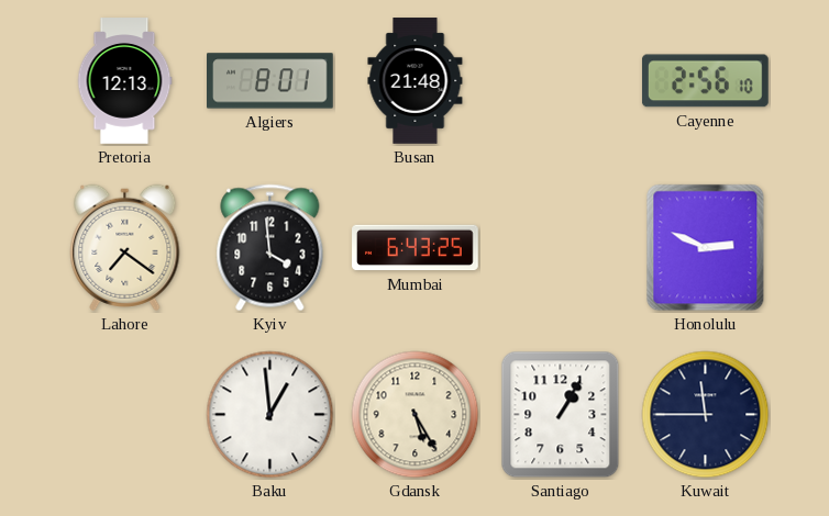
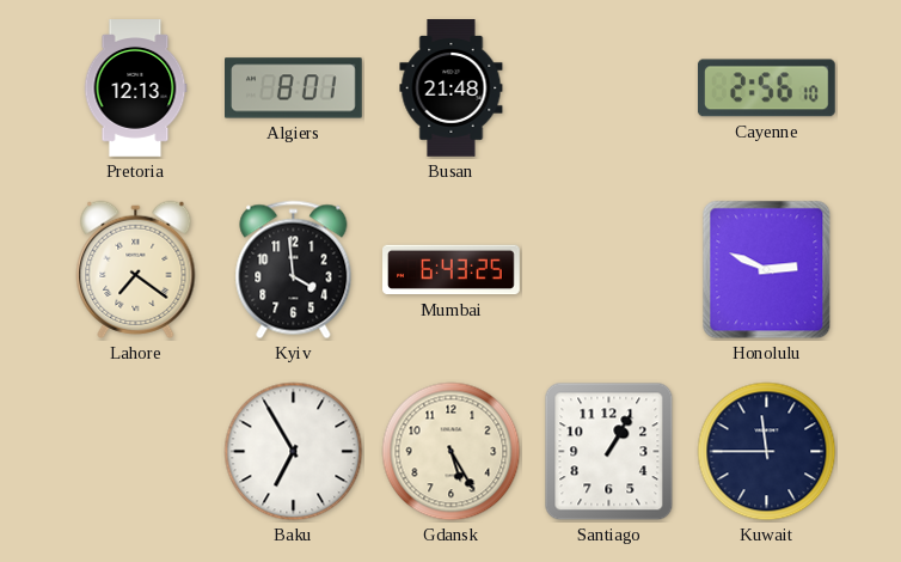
Baku: 12:59 -> 6:55
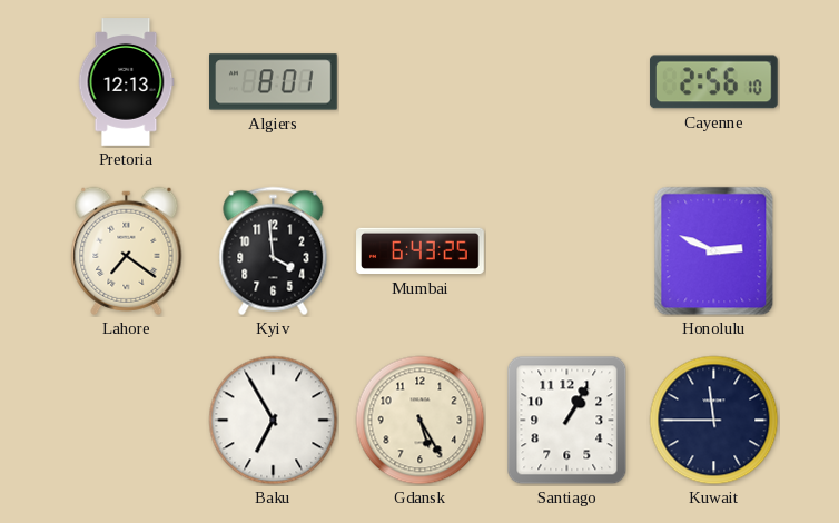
Busan: 21:48 -> none
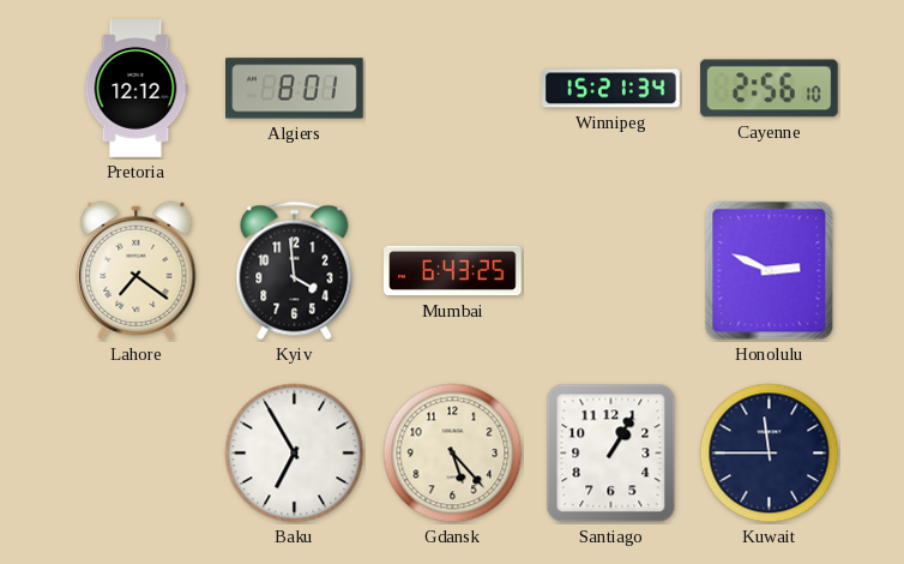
Pretoria: 12:13 -> 12:12
Winnipeg: none -> 15:21
Gdansk: 5:25 -> 5:23
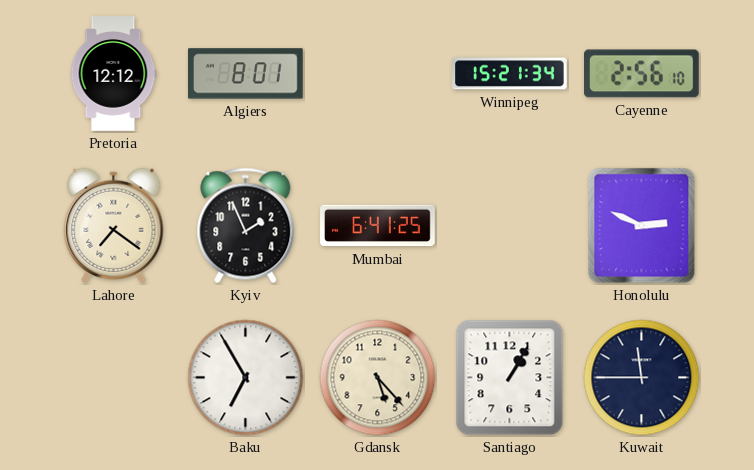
Kyiv: 3:59 -> 1:56
Mumbai: 6:43 -> 6:41
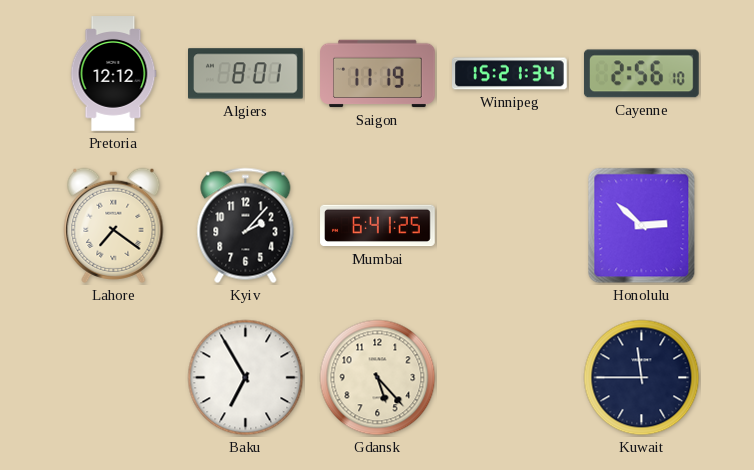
Saigon: none -> 11:19
Kyiv: 1:56 -> 2:07
Honolulu: 2:49 -> 2:52
Santiago: 1:05 -> none
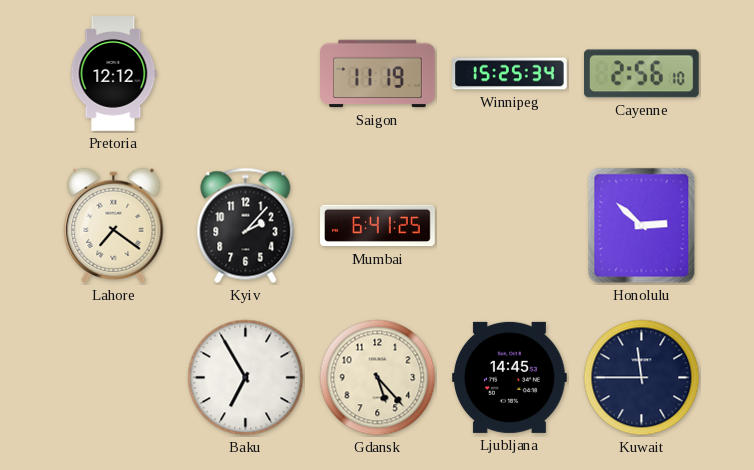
Algiers: 8:01 -> none
Winnipeg: 15:21 -> 15:25
Ljubljana: none -> 14:45
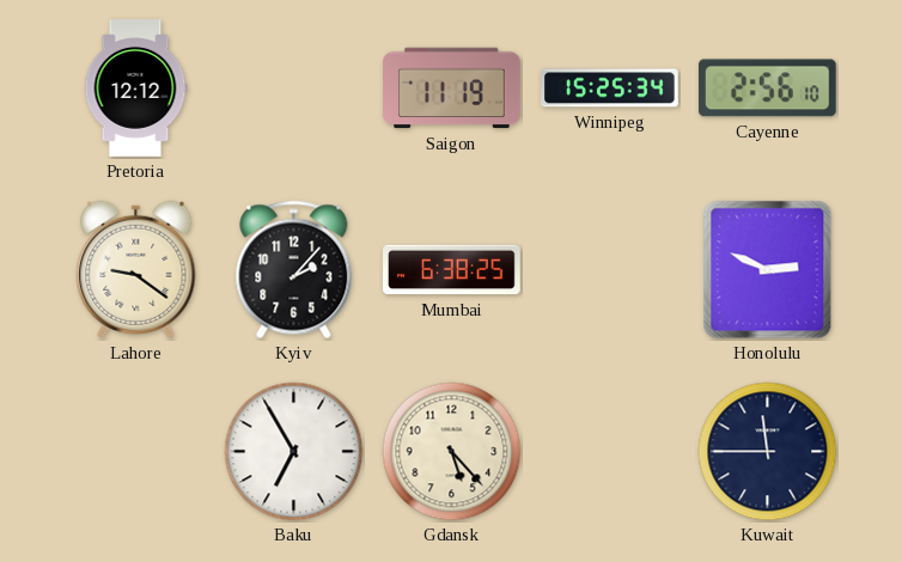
Lahore: 7:21 -> 9:21
Mumbai: 6:41 -> 6:38
Honolulu: 2:52 -> 2:49
Ljubljana: 14:45 -> none
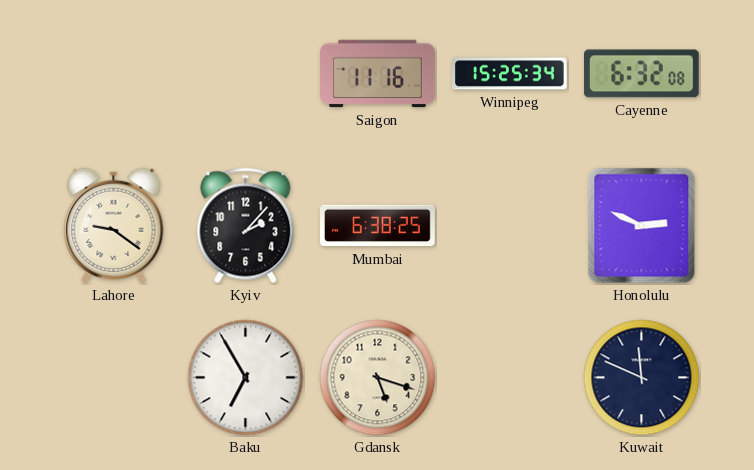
Pretoria: 12:12 -> none
Saigon: 11:19 -> 11:16
Cayenne: 2:56 -> 6:32
Gdansk: 5:23 -> 5:18
Kuwait: 11:45 -> 11:49
